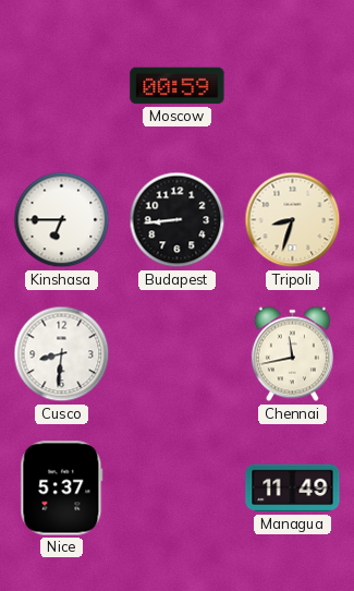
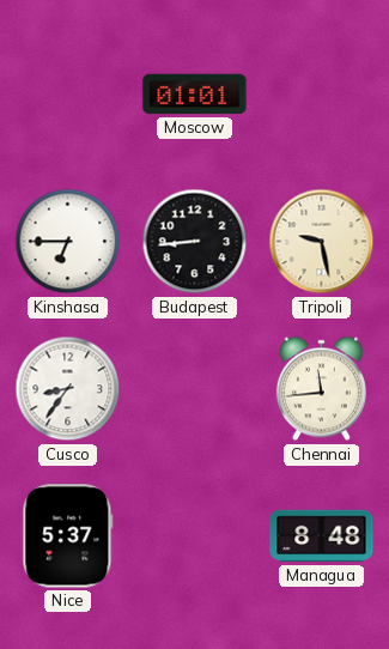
Moscow: 00:59 -> 01:01
Tripoli: 8:33 -> 9:28
Cusco: 8:31 -> 8:36
Chennai: 11:43 -> 11:44
Managua: 11:49 -> 8:48
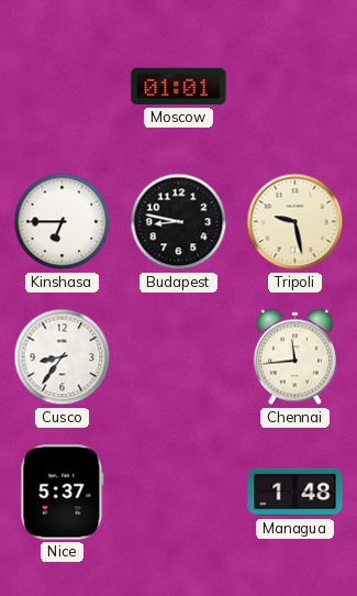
Budapest: 8:44 -> 8:47
Managua: 8:48 -> 1:48
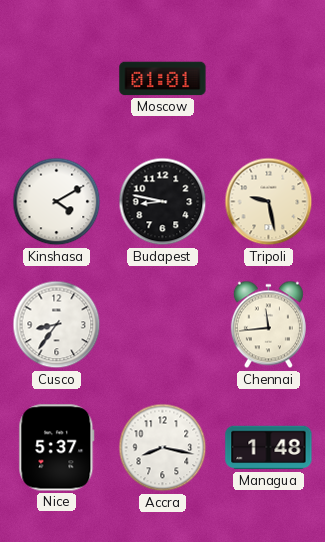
Kinshasa: 6:45 -> 4:10
Accra: none -> 8:17
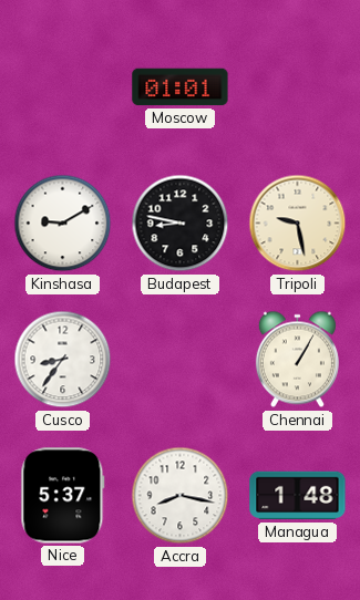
Kinshasa: 4:10 -> 9:10
Chennai: 11:44 -> 1:05
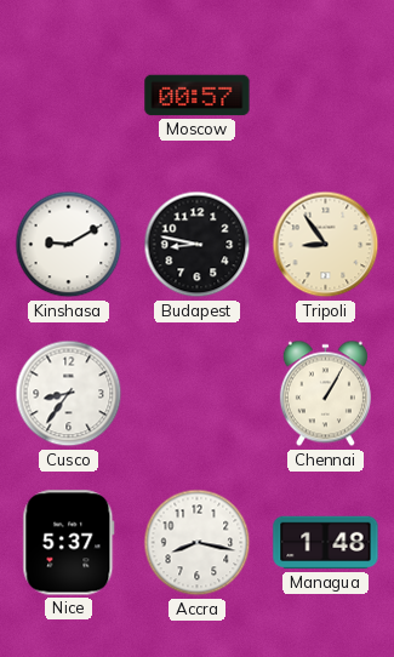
Moscow: 01:01 -> 00:57
Tripoli: 9:28 -> 8:54
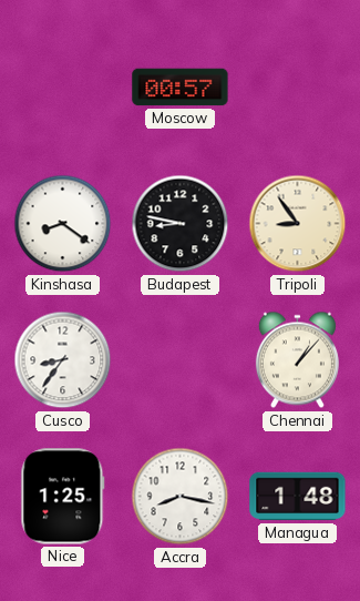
Kinshasa: 9:10 -> 8:21
Chennai: 1:05 -> 1:07
Nice: 5:37 -> 1:25
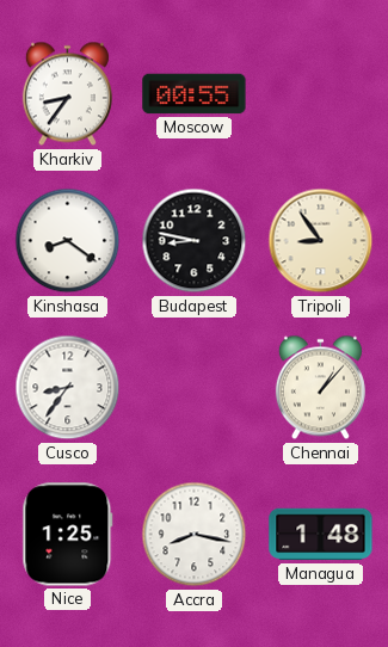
Kharkiv: none -> 8:36
Moscow: 00:57 -> 00:55
